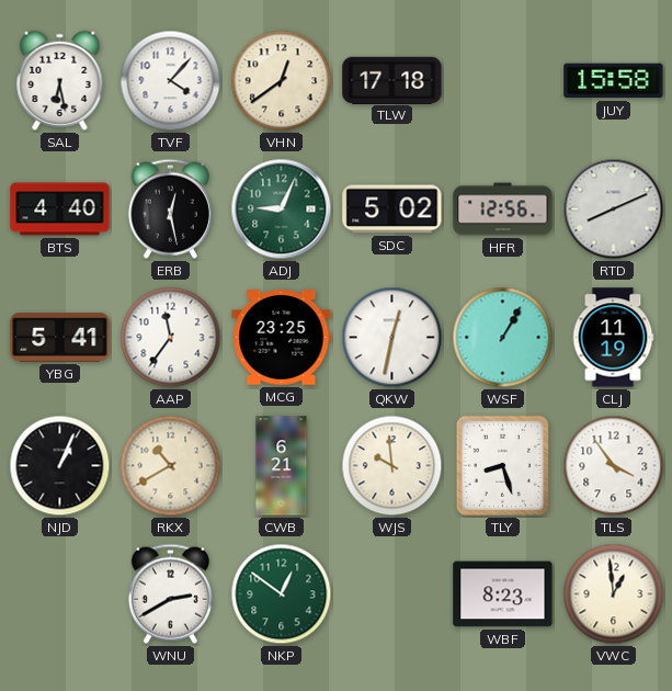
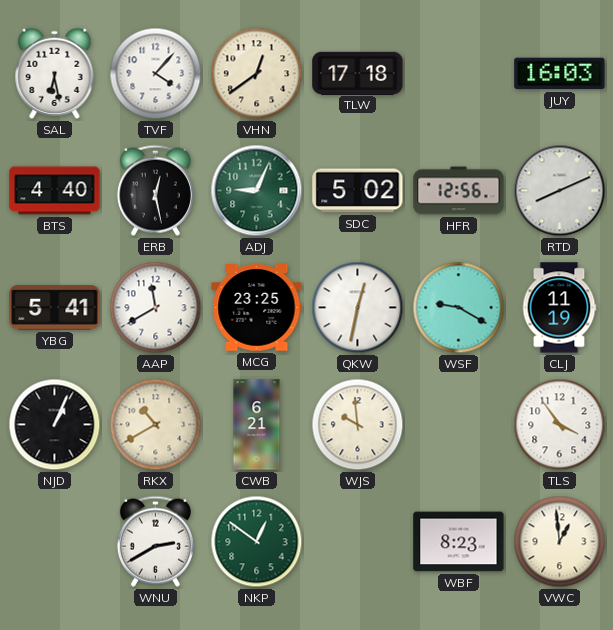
JUY: 15:58 -> 16:03
AAP: 11:36 -> 11:40
WSF: 1:05 -> 9:20
TLY: 8:27 -> none
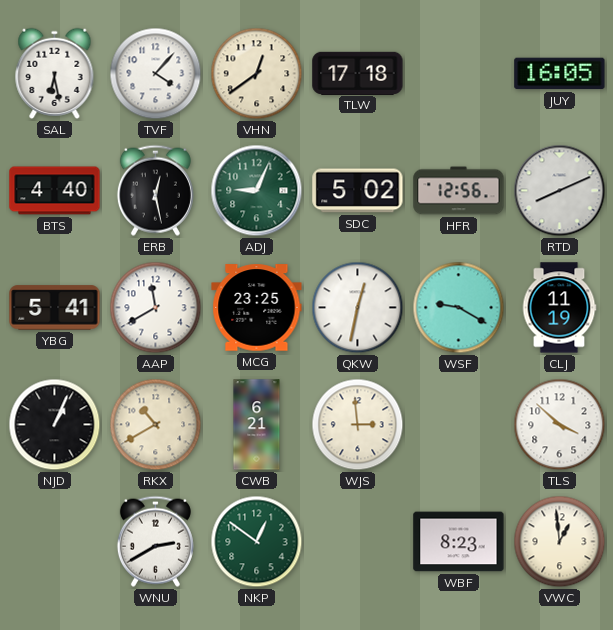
JUY: 16:03 -> 16:05
WJS: 9:59 -> 2:59
TLS: 3:54 -> 3:52
